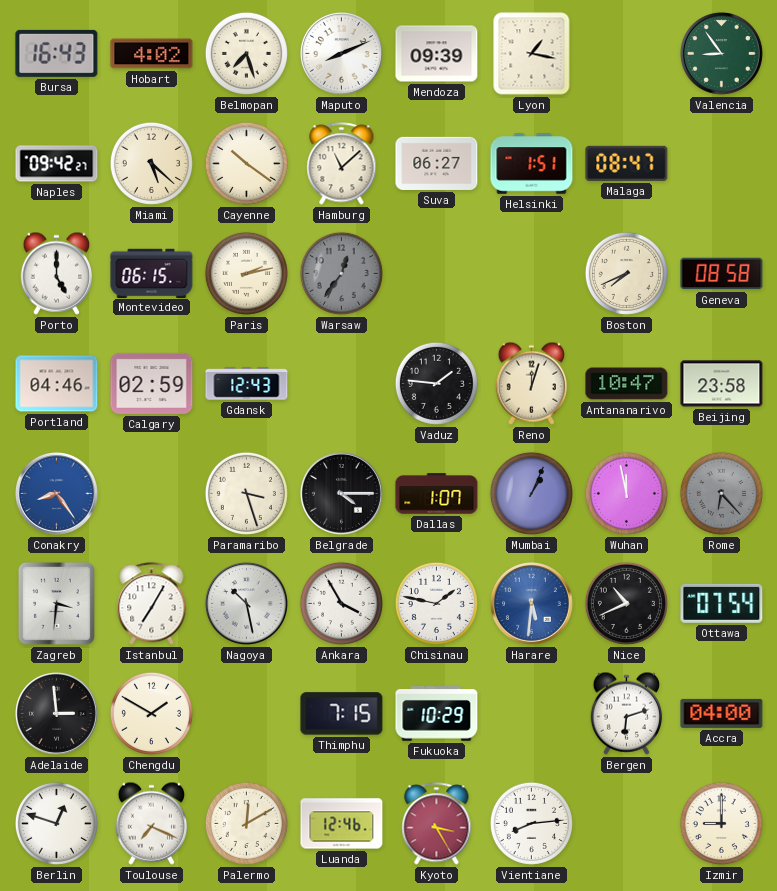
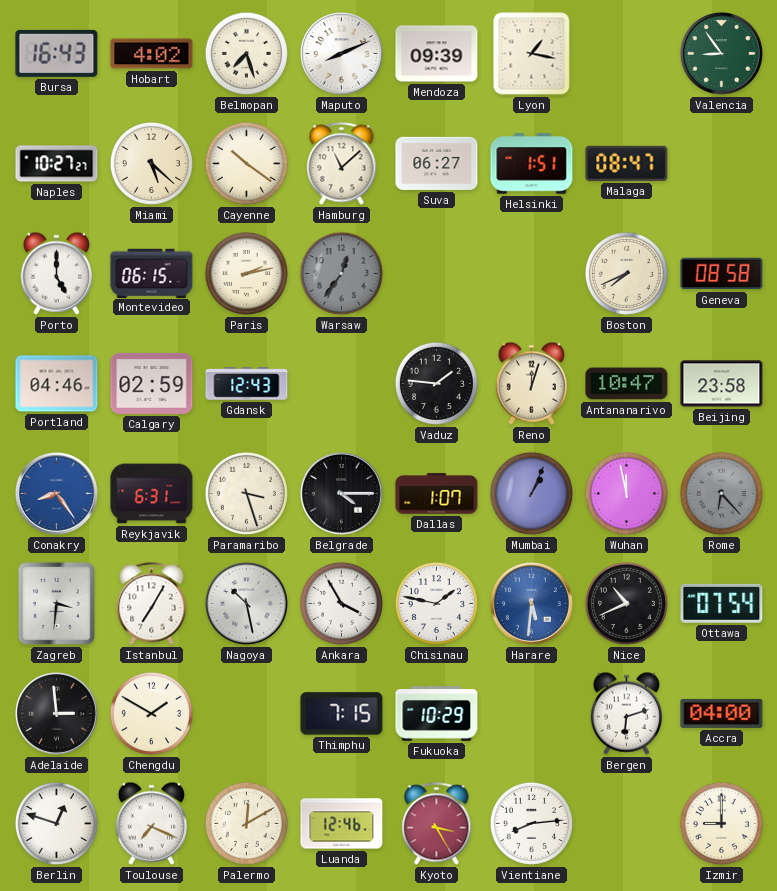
Naples: 09:42 -> 10:27
Reykjavik: none -> 6:31
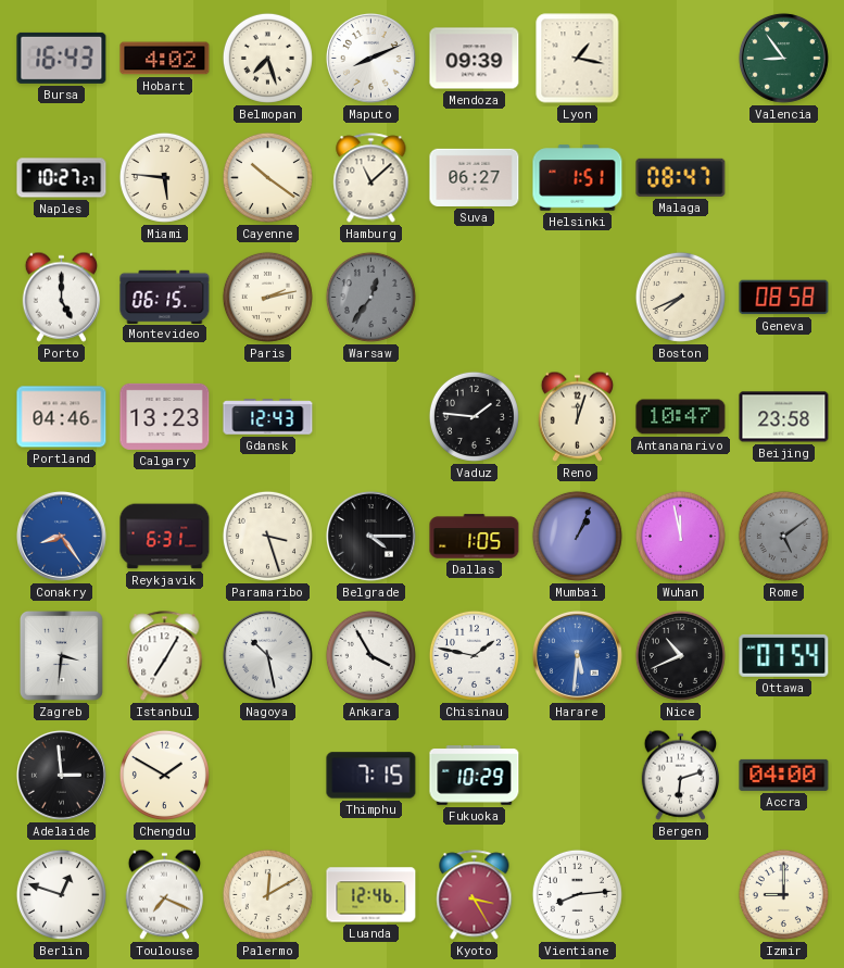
Miami: 5:22 -> 5:46
Calgary: 02:59 -> 13:23
Dallas: 1:07 -> 1:05
Rome: 6:23 -> 5:09
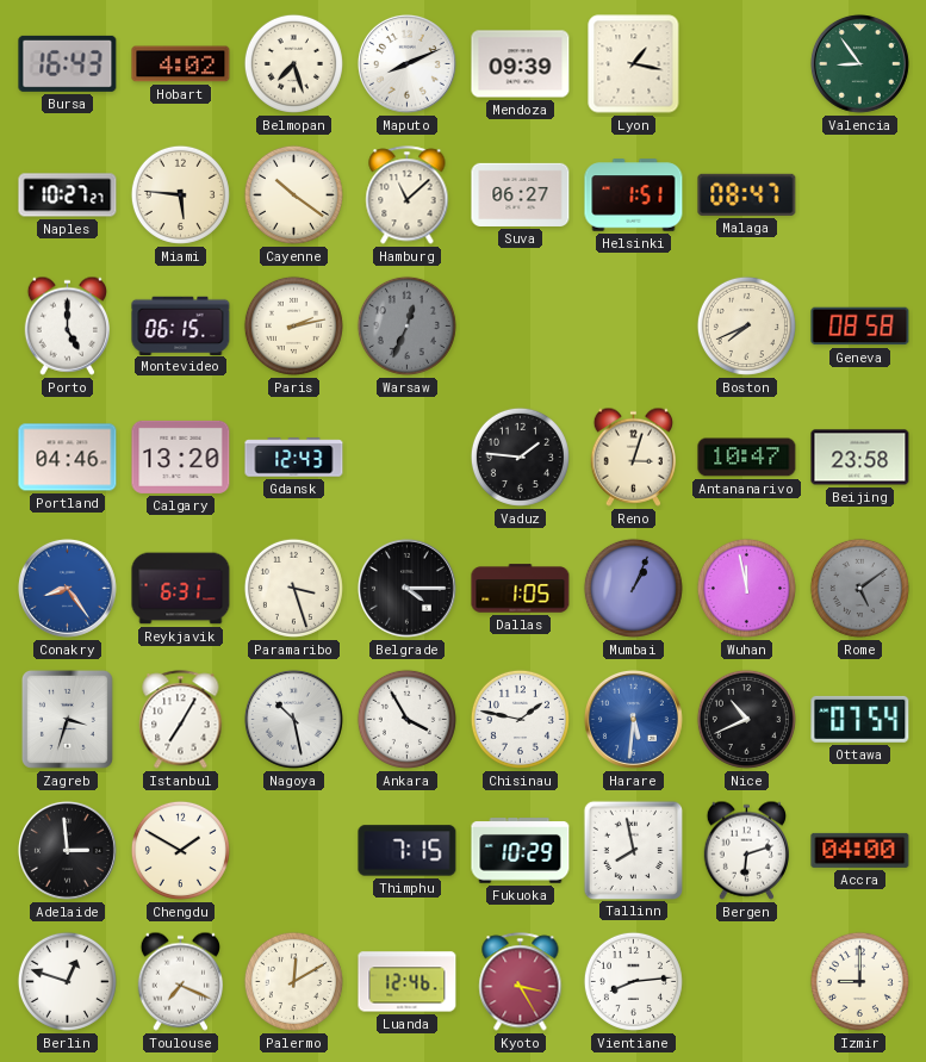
Warsaw: 12:36 -> 12:34
Calgary: 13:23 -> 13:20
Reno: 12:03 -> 3:03
Zagreb: 3:31 -> 3:33
Tallinn: none -> 7:58
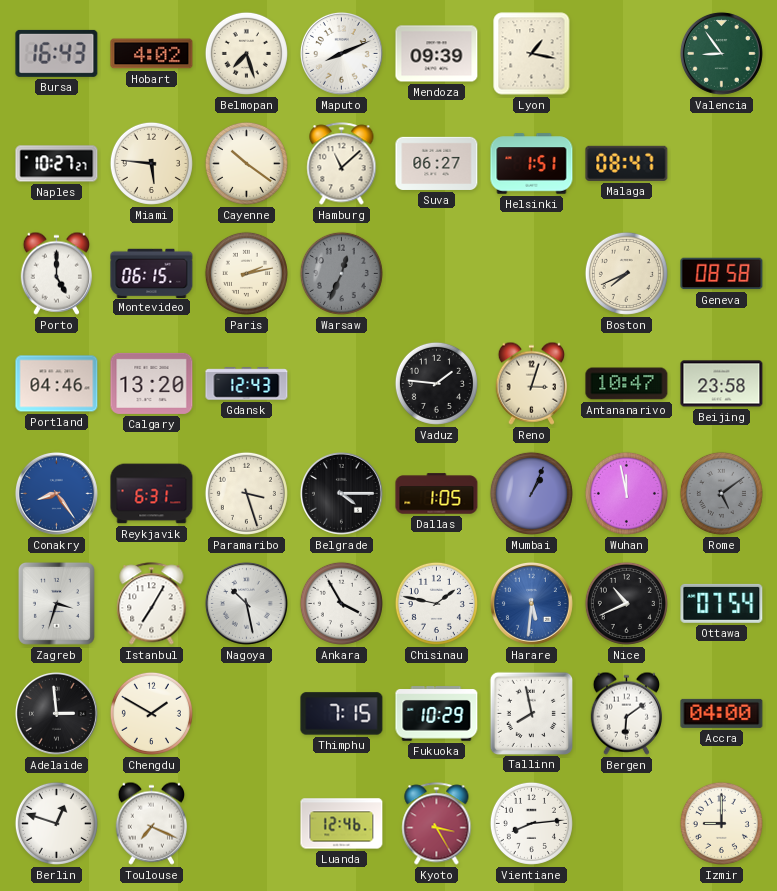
Bergen: 6:12 -> 6:09
Palermo: 12:10 -> none
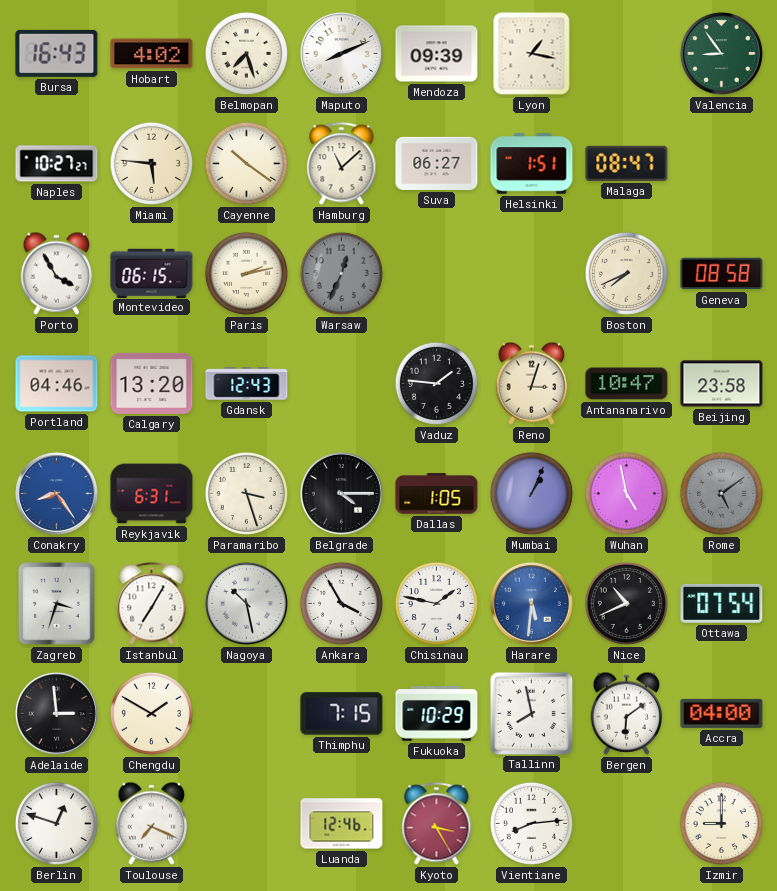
Porto: 5:00 -> 3:55
Wuhan: 11:58 -> 4:58
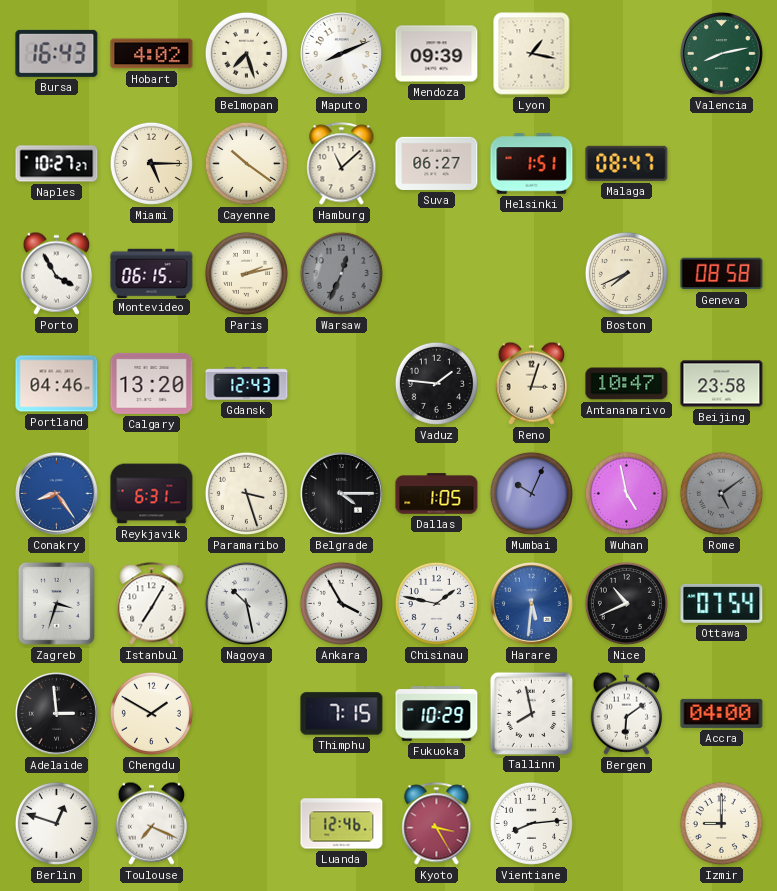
Valencia: 8:54 -> 8:13
Miami: 5:46 -> 5:15
Mumbai: 1:04 -> 10:04
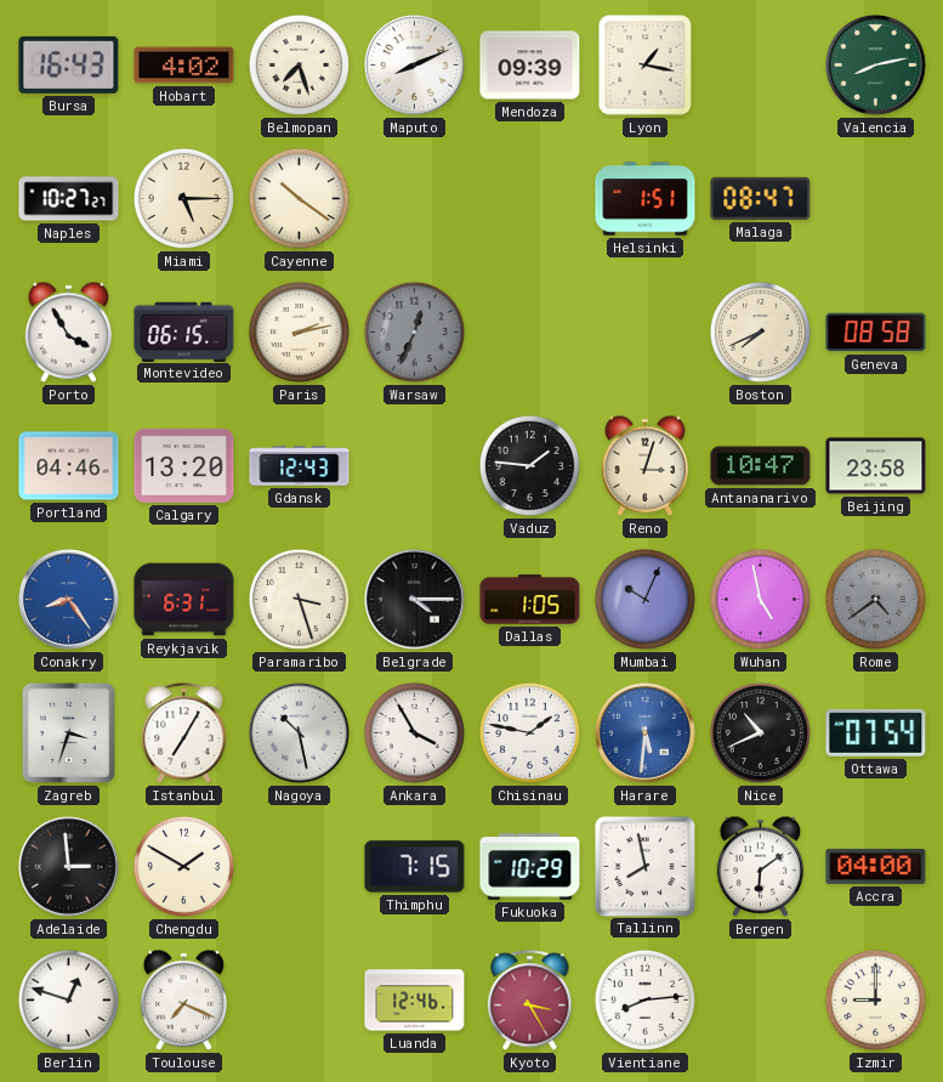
Hamburg: 11:08 -> none
Suva: 06:27 -> none
Rome: 5:09 -> 4:39
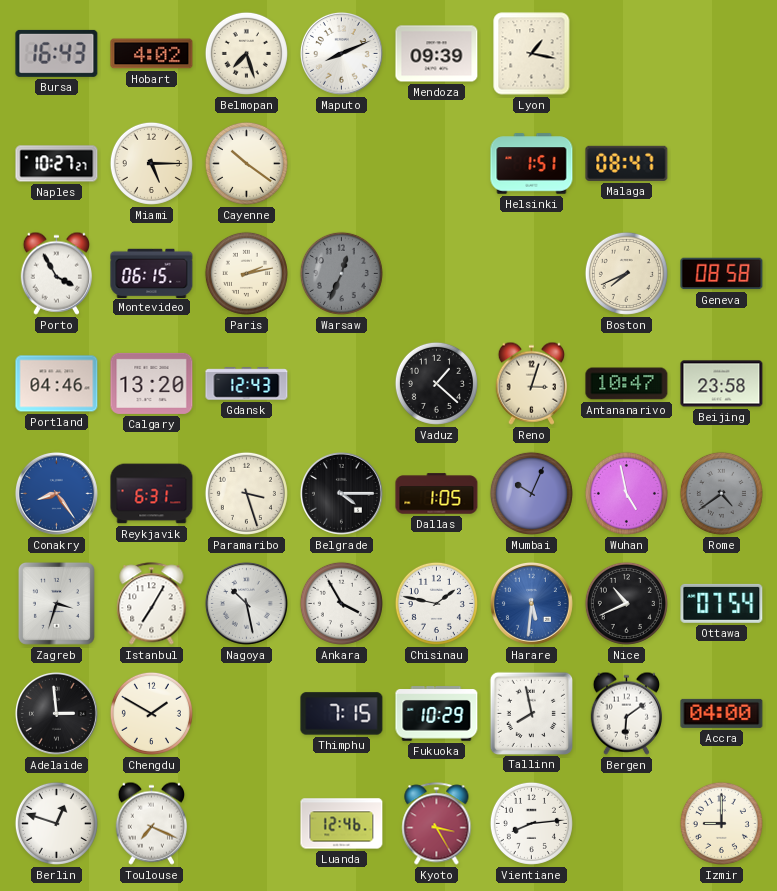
Valencia: 8:13 -> none
Vaduz: 1:46 -> 1:22
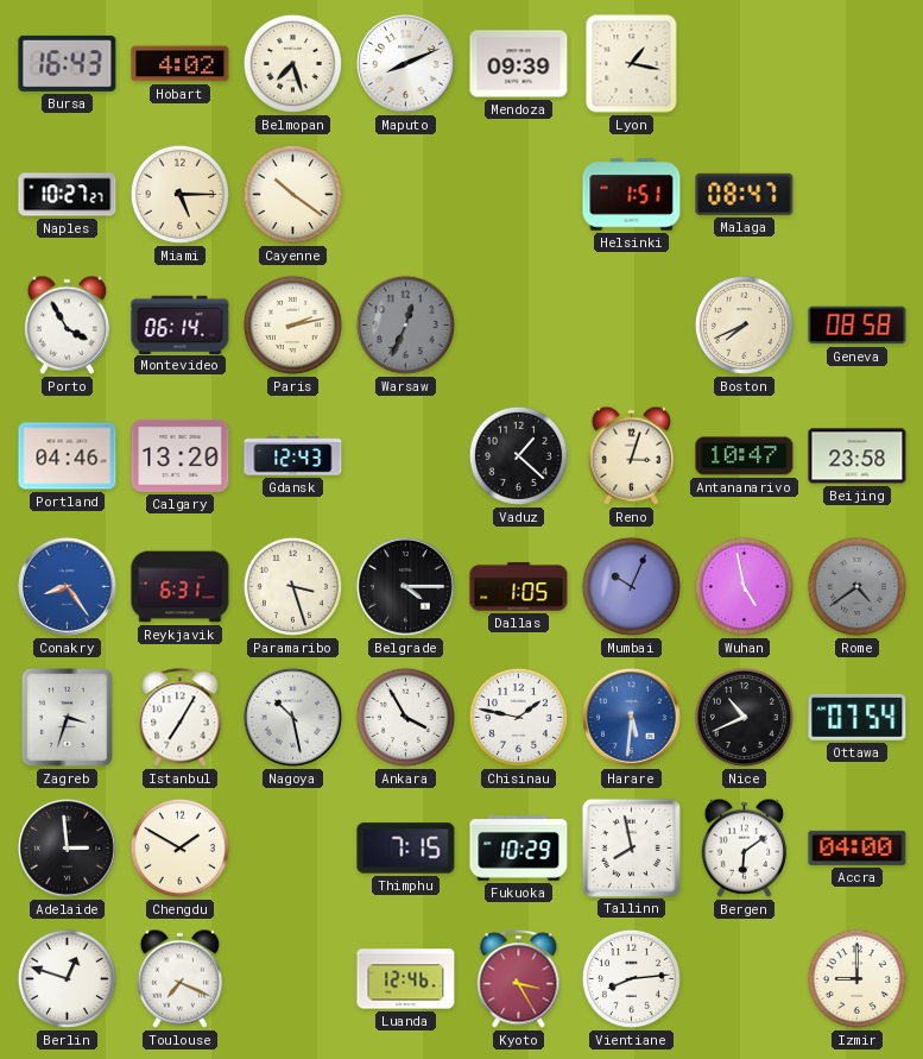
Montevideo: 06:15 -> 06:14
